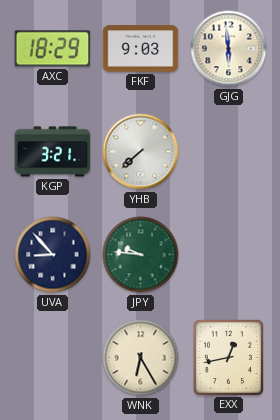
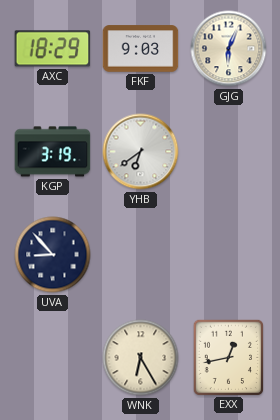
GJG: 5:59 -> 6:04
KGP: 3:21 -> 3:19
YHB: 7:38 -> 6:39
JPY: 9:46 -> none
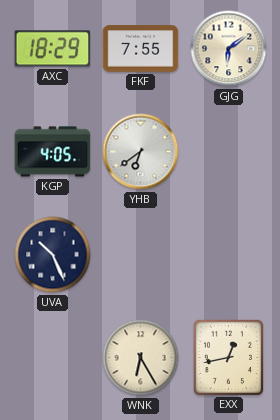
FKF: 9:03 -> 7:55
GJG: 6:04 -> 6:09
KGP: 3:19 -> 4:05
UVA: 8:53 -> 10:26
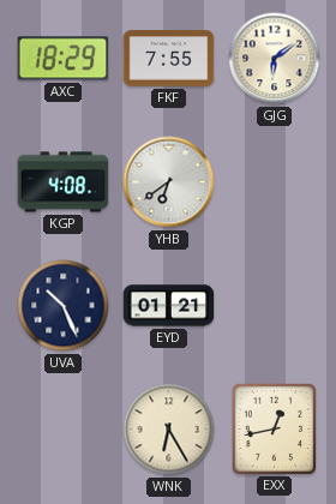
KGP: 4:05 -> 4:08
EYD: none -> 01:21
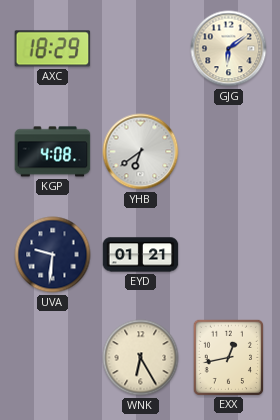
FKF: 7:55 -> none
UVA: 10:26 -> 9:31
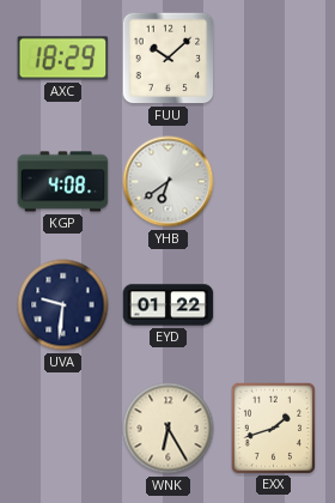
FUU: none -> 10:08
GJG: 6:09 -> none
EYD: 01:21 -> 01:22
EXX: 12:43 -> 1:42
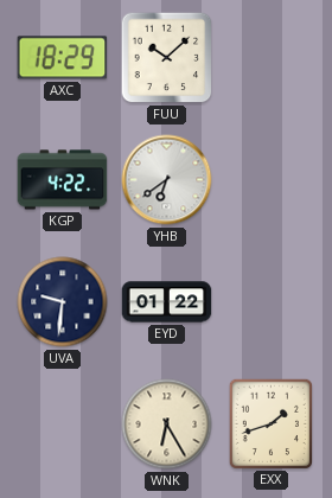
KGP: 4:08 -> 4:22
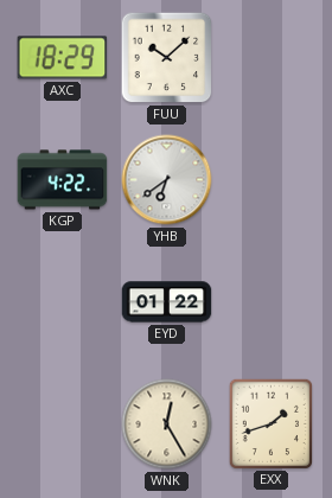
UVA: 9:31 -> none
WNK: 6:25 -> 12:25
